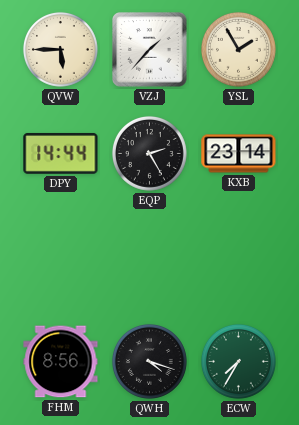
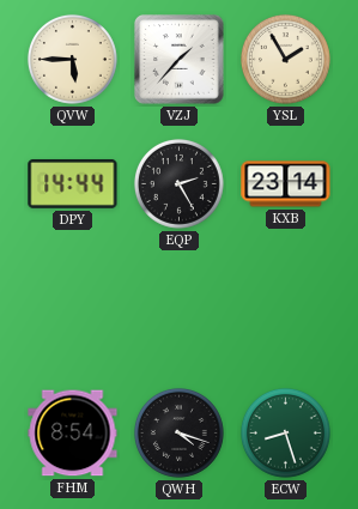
FHM: 8:56 -> 8:54
ECW: 7:35 -> 8:27
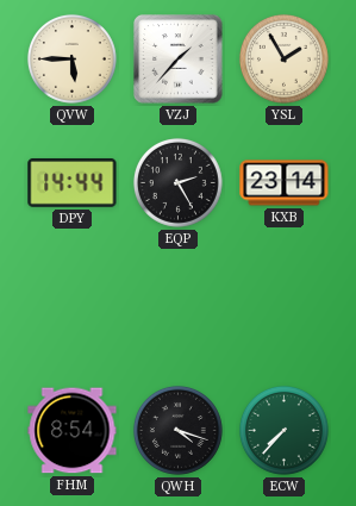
ECW: 8:27 -> 7:37
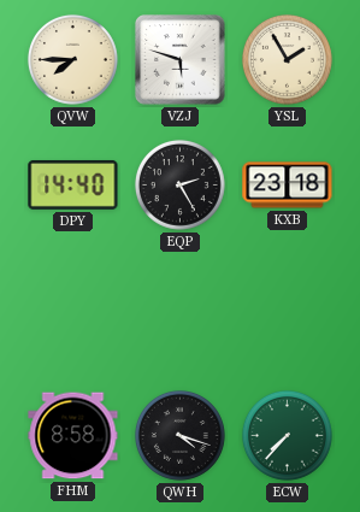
QVW: 5:45 -> 7:45
VZJ: 1:37 -> 5:48
DPY: 14:44 -> 14:40
KXB: 23:14 -> 23:18
FHM: 8:54 -> 8:58
